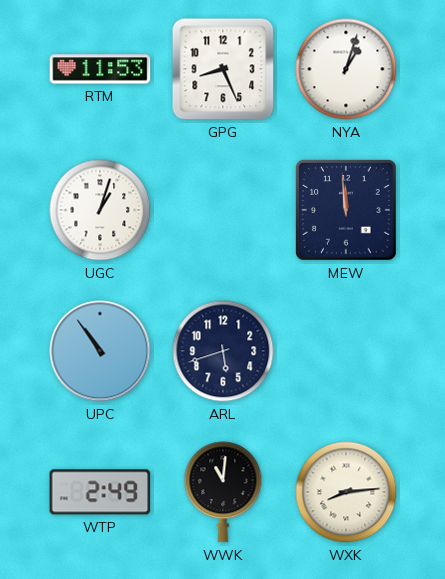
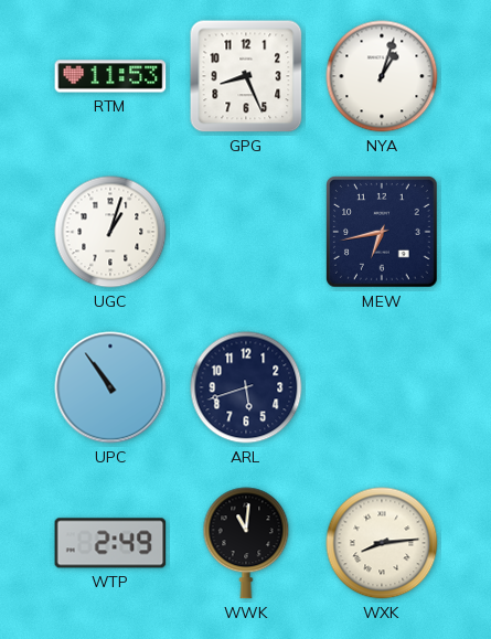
MEW: 11:59 -> 6:43
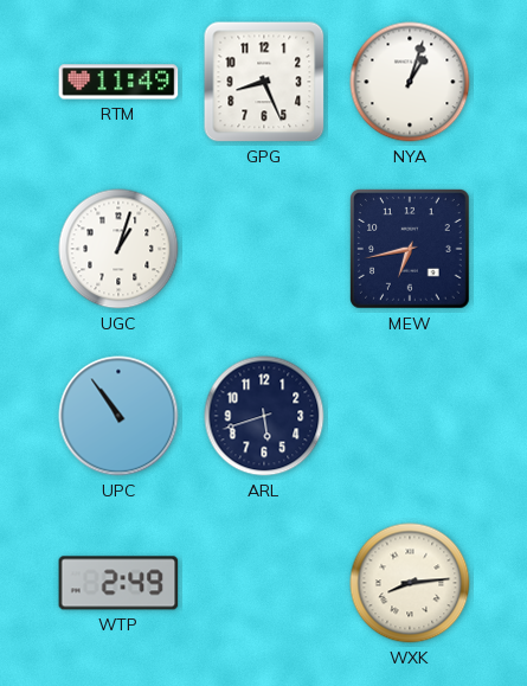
RTM: 11:53 -> 11:49
WWK: 11:01 -> none
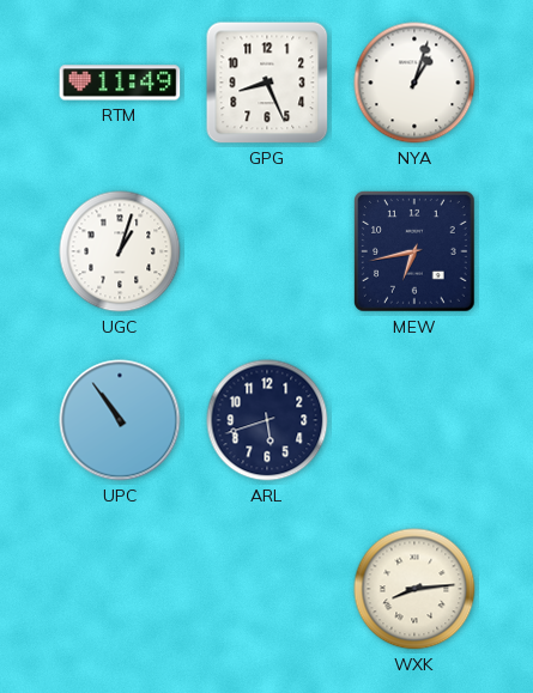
WTP: 2:49 -> none
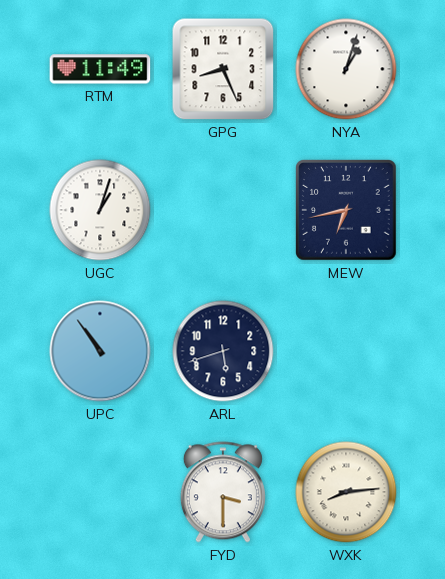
FYD: none -> 3:30
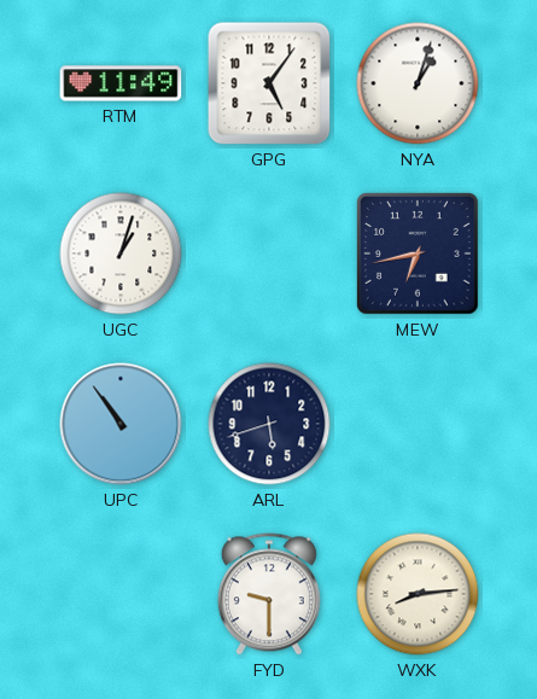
GPG: 8:26 -> 5:06
FYD: 3:30 -> 9:30
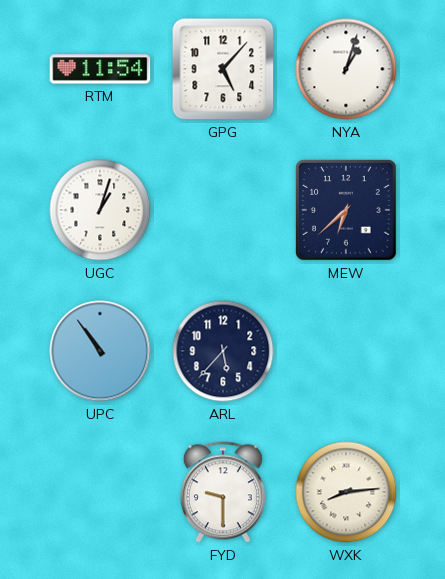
RTM: 11:49 -> 11:54
GPG: 5:06 -> 5:07
MEW: 6:43 -> 6:38
ARL: 5:42 -> 5:37
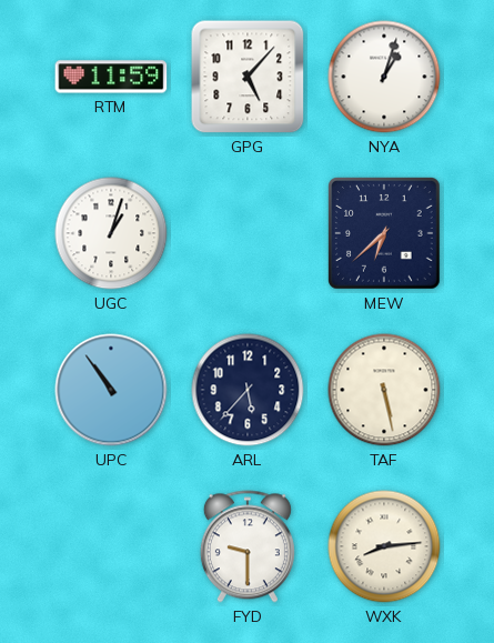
RTM: 11:54 -> 11:59
TAF: none -> 5:28
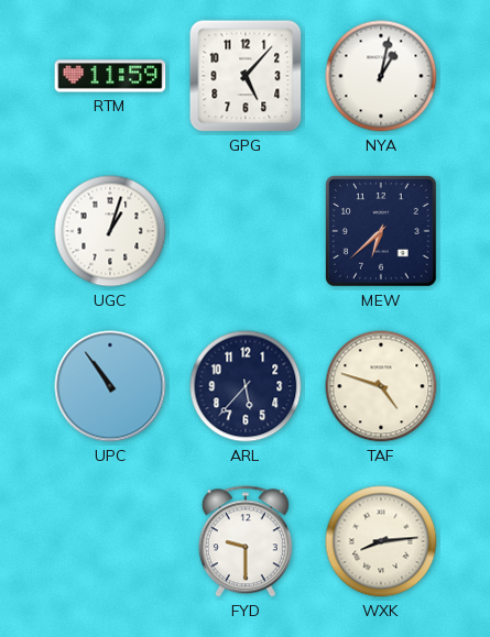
NYA: 1:03 -> 1:02
TAF: 5:28 -> 4:48
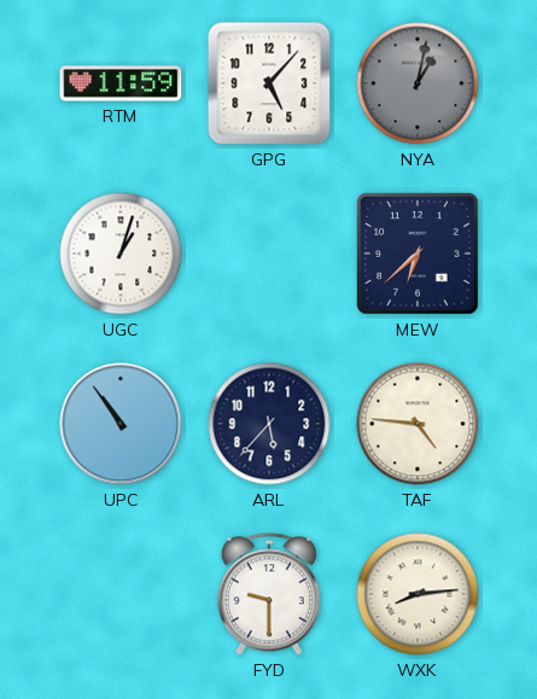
NYA dial: white -> grey
TAF: 4:48 -> 4:46
